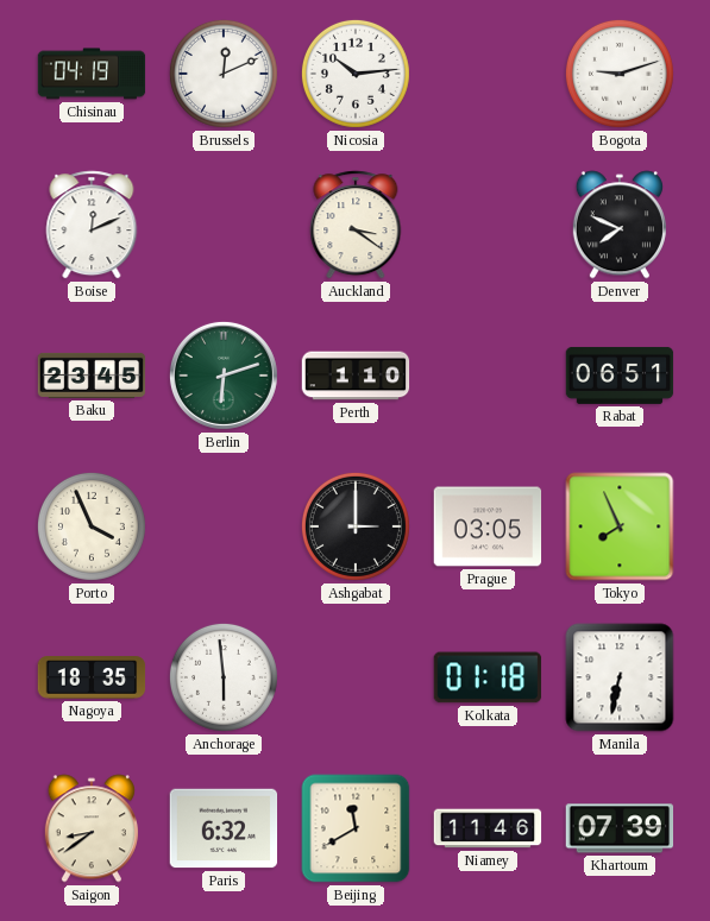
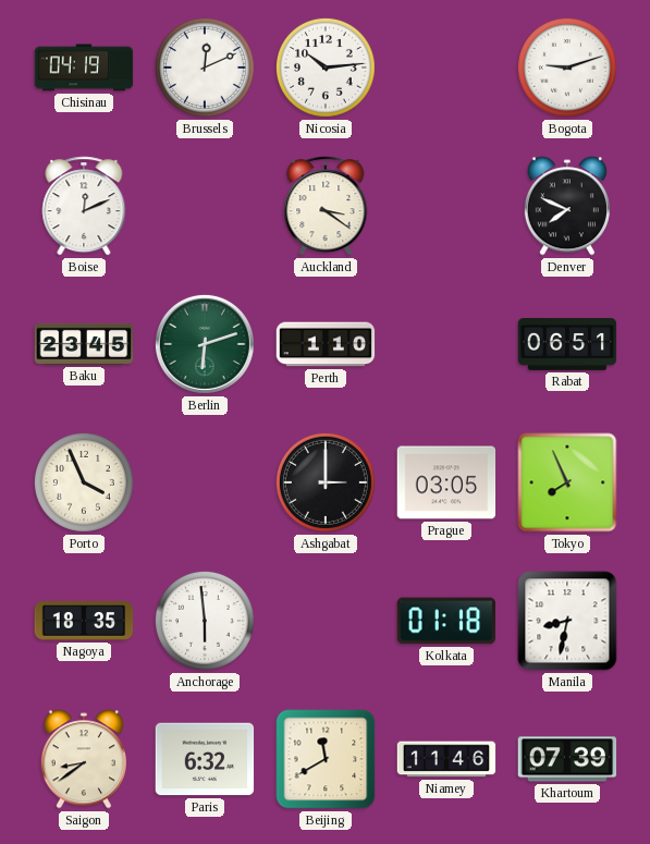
Manila: 6:32 -> 8:32
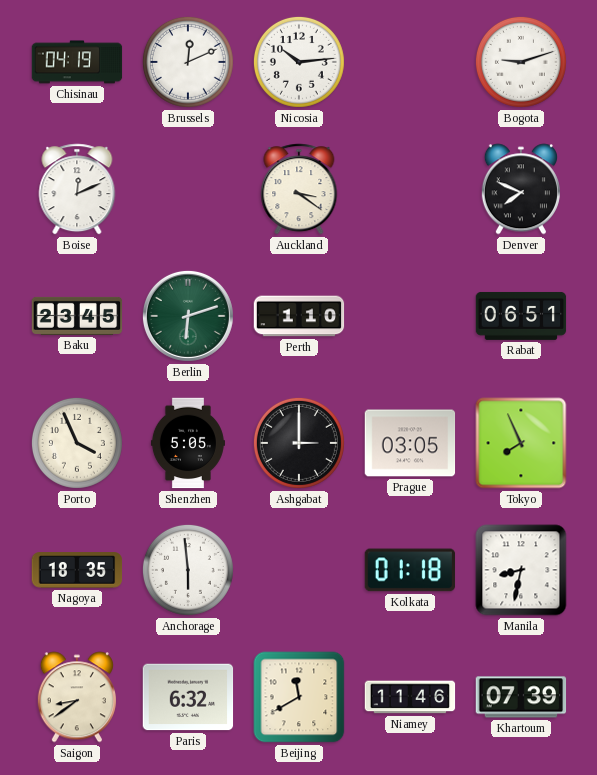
Shenzhen: none -> 5:05
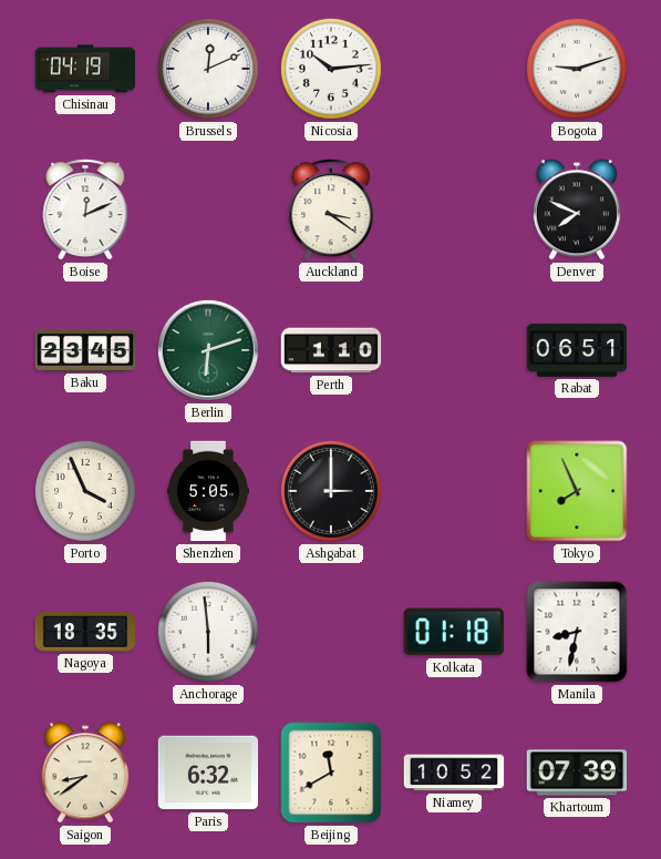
Prague: 03:05 -> none
Niamey: 11:46 -> 10:52
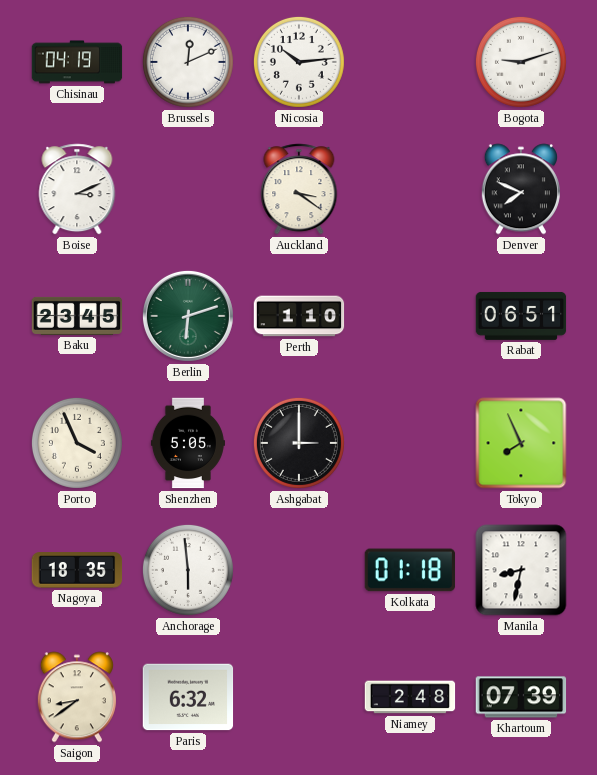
Boise: 12:11 -> 3:11
Beijing: 11:40 -> none
Niamey: 10:52 -> 2:48
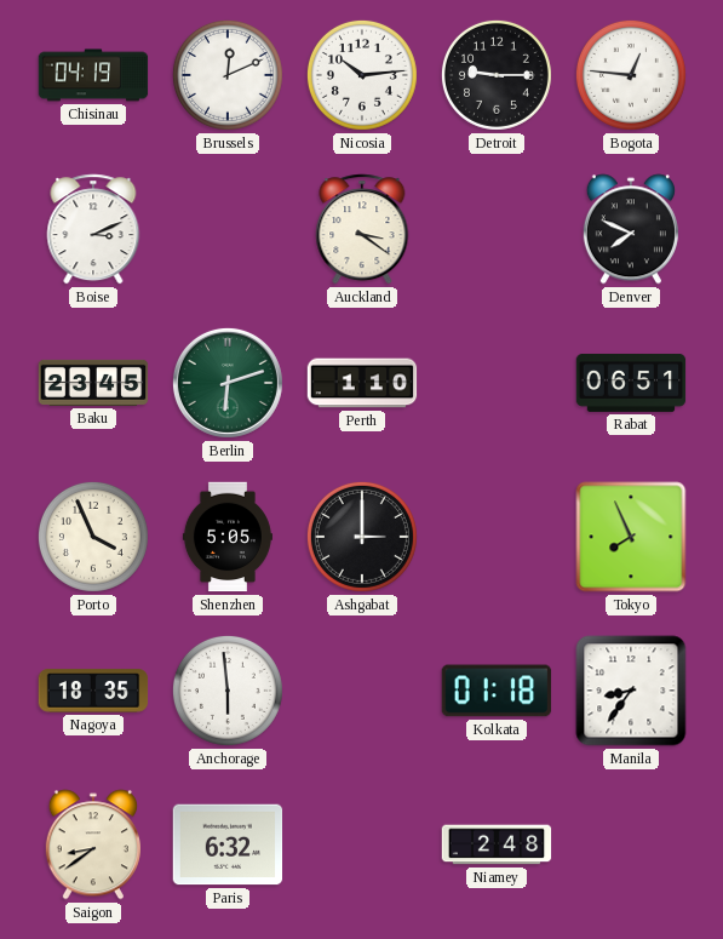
Detroit: none -> 9:15
Bogota: 9:12 -> 12:46
Manila: 8:32 -> 8:36
Khartoum: 07:39 -> none
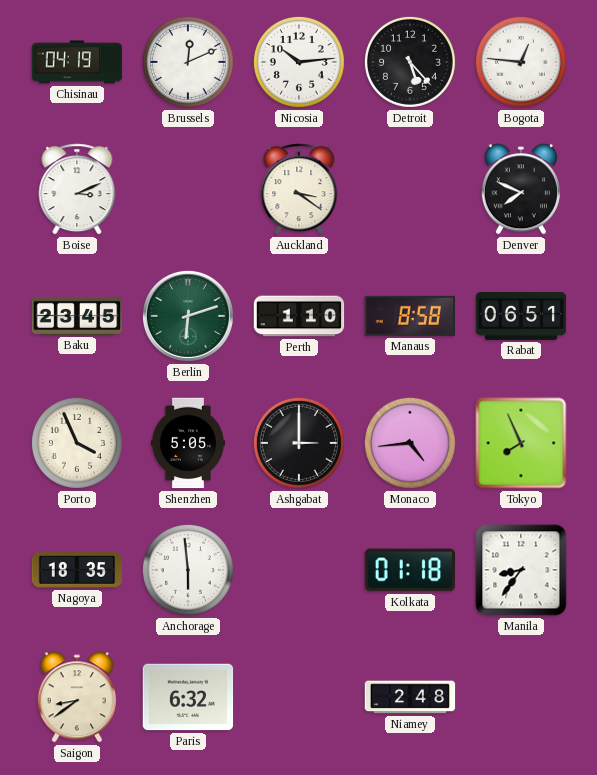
Detroit: 9:15 -> 5:23
Manaus: none -> 8:58
Monaco: none -> 4:44
